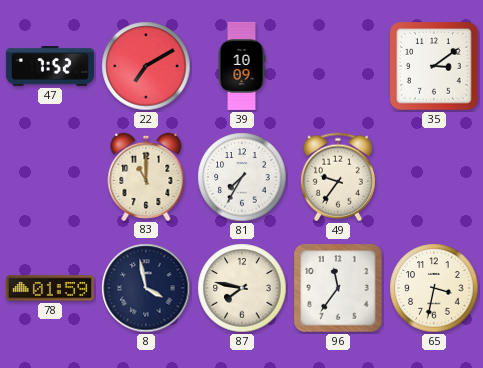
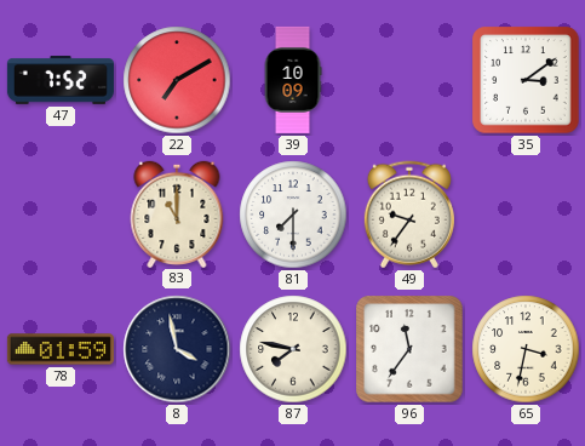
81: 7:35 -> 7:30
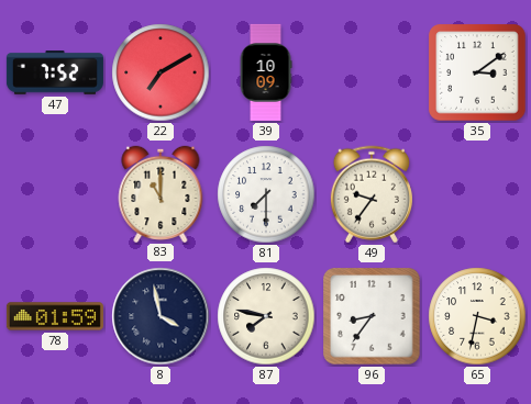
96: 11:36 -> 8:36
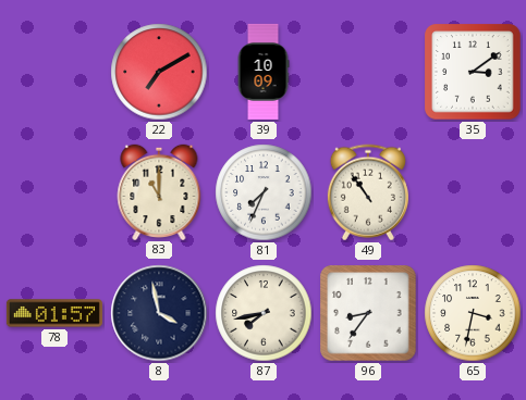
47: 7:52 -> none
81: 7:30 -> 7:34
49: 9:36 -> 10:54
78: 01:59 -> 01:57
87: 7:47 -> 7:43
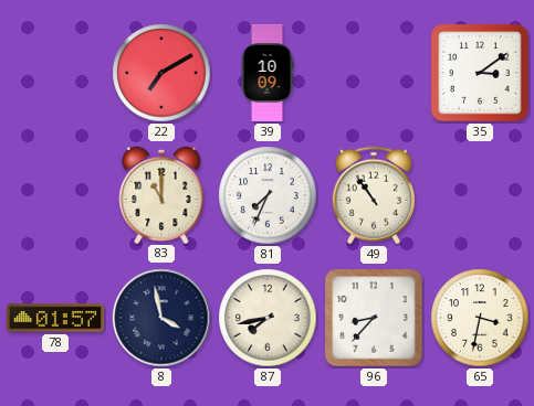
96: 8:36 -> 8:37
